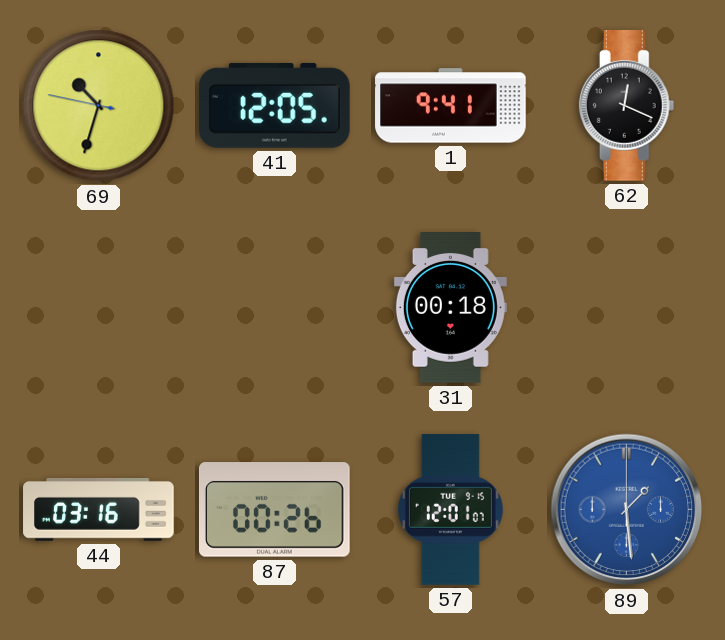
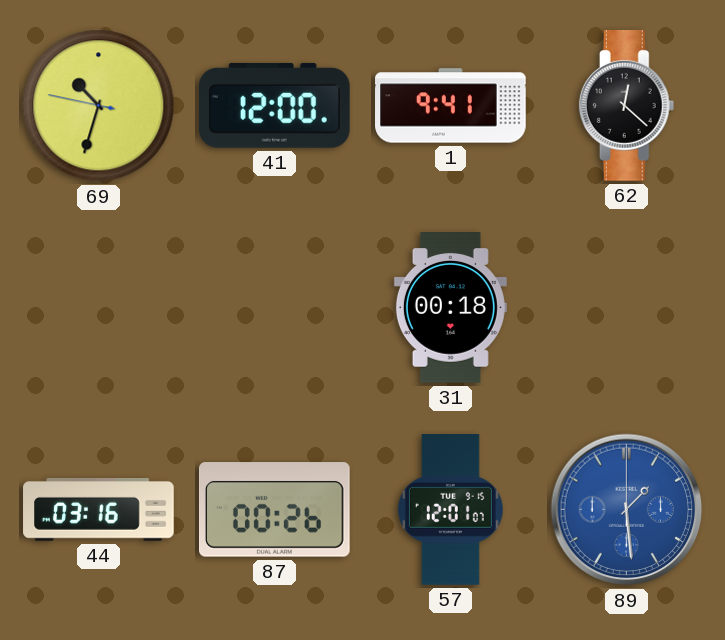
41: 12:05 -> 12:00
62: 12:19 -> 12:22
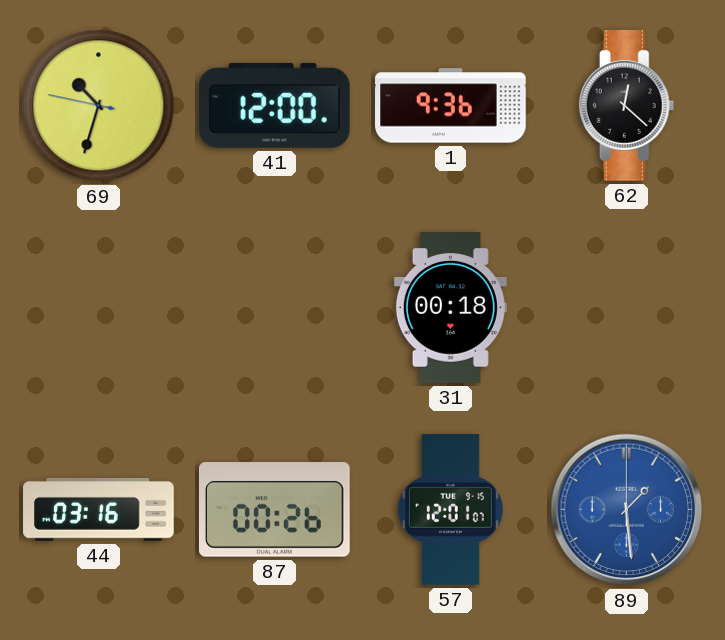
1: 9:41 -> 9:36
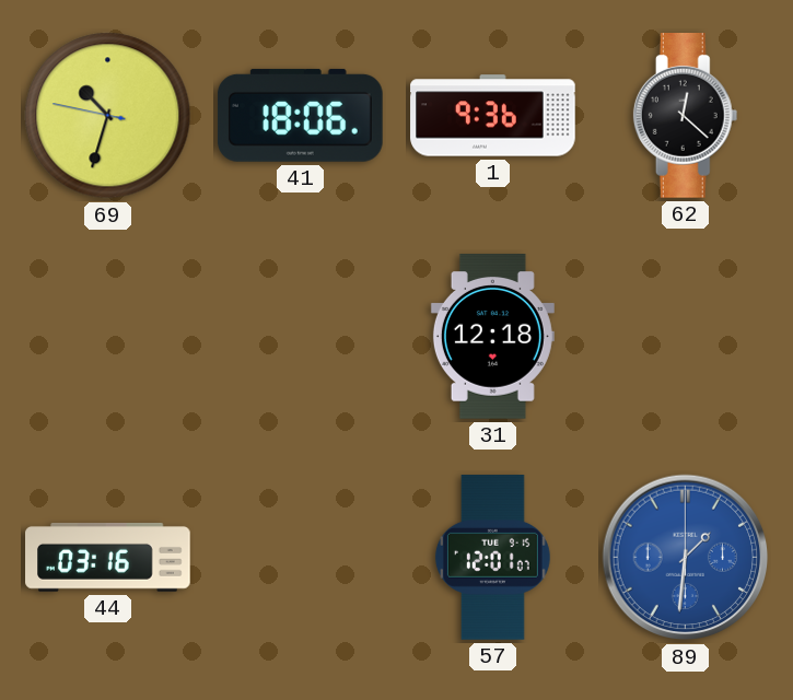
41: 12:00 -> 18:06
31: 00:18 -> 12:18
87: 00:26 -> none
89: 1:29 -> 1:31
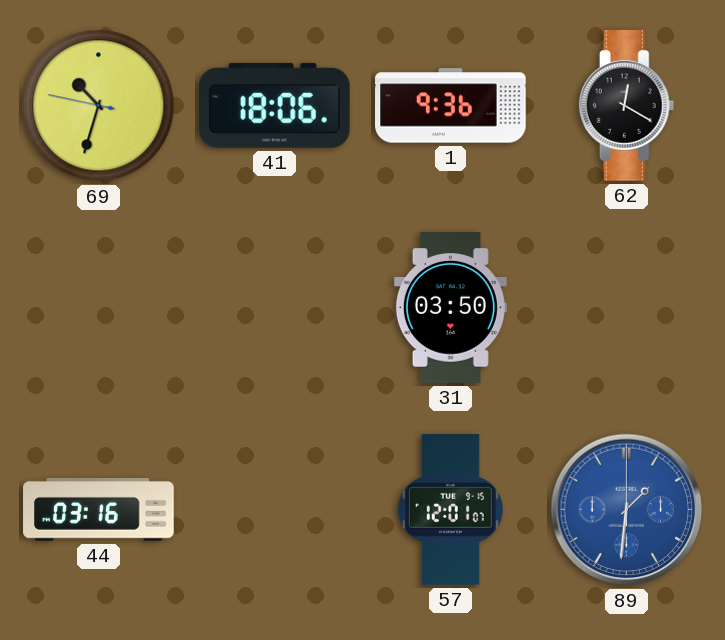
62: 12:22 -> 12:20
31: 12:18 -> 03:50
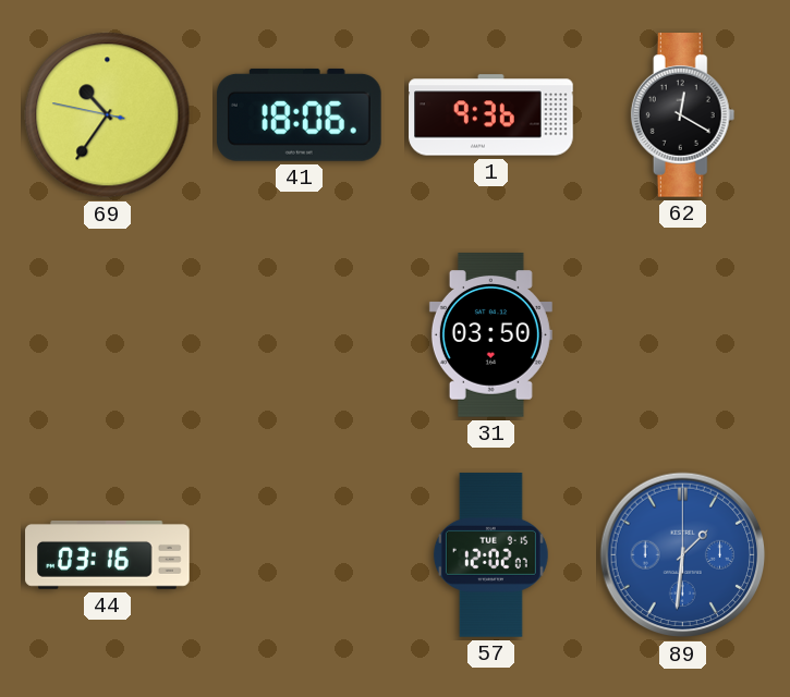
69: 10:32 -> 10:35
57: 12:01 -> 12:02
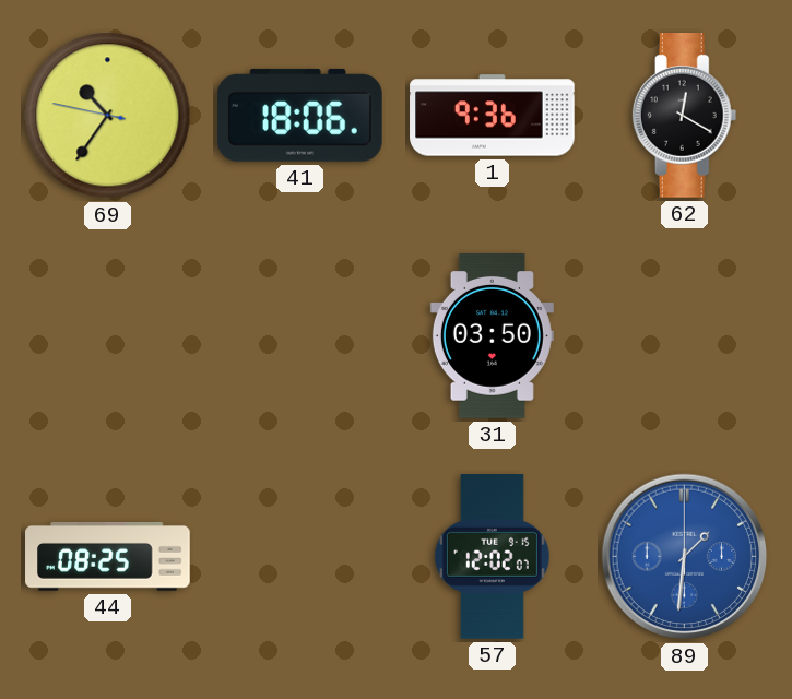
44: 03:16 -> 08:25
